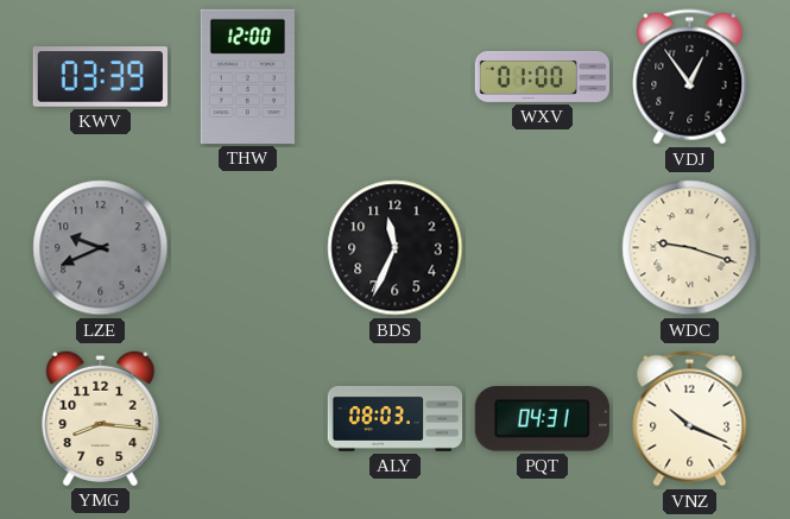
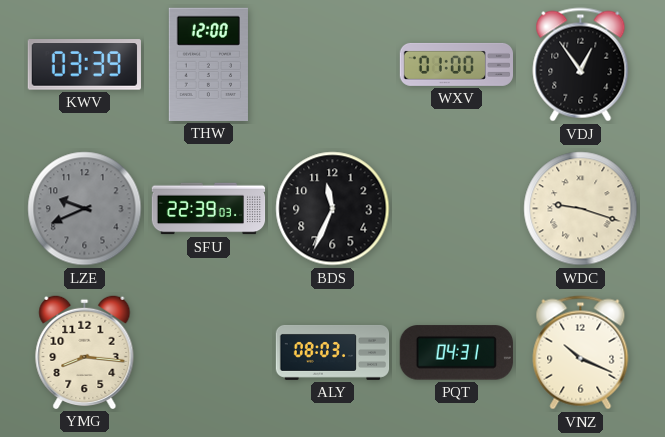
SFU: none -> 22:39
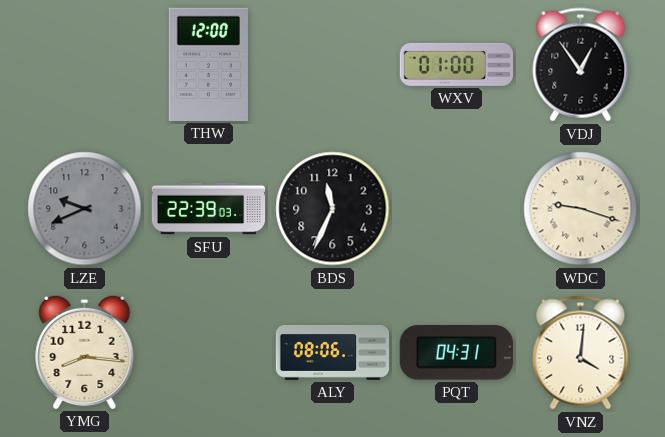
KWV: 03:39 -> none
ALY: 08:03 -> 08:06
VNZ: 10:19 -> 4:01
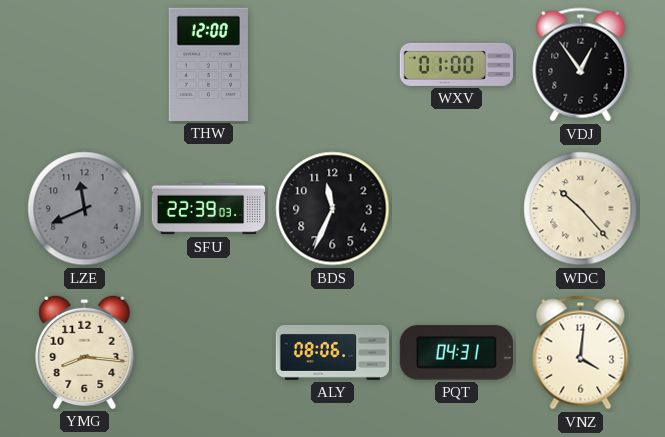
LZE: 9:41 -> 11:41
WDC: 9:18 -> 10:23
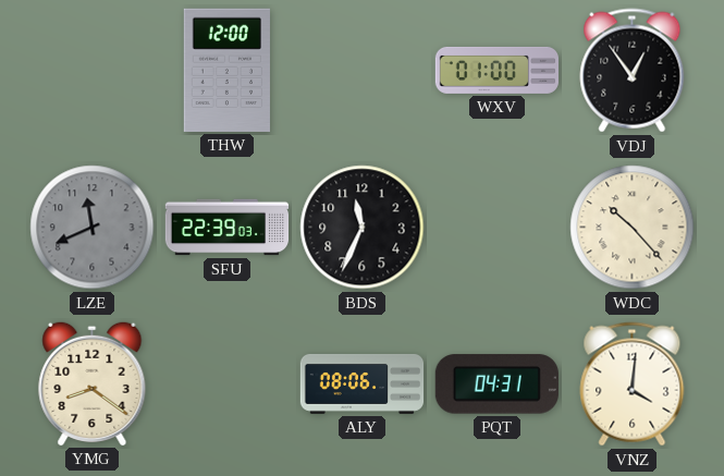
YMG: 8:16 -> 8:21
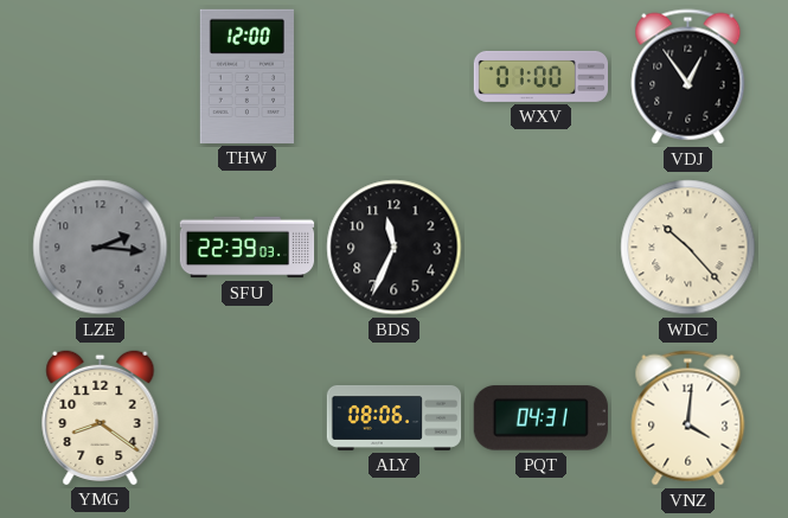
LZE: 11:41 -> 2:16
